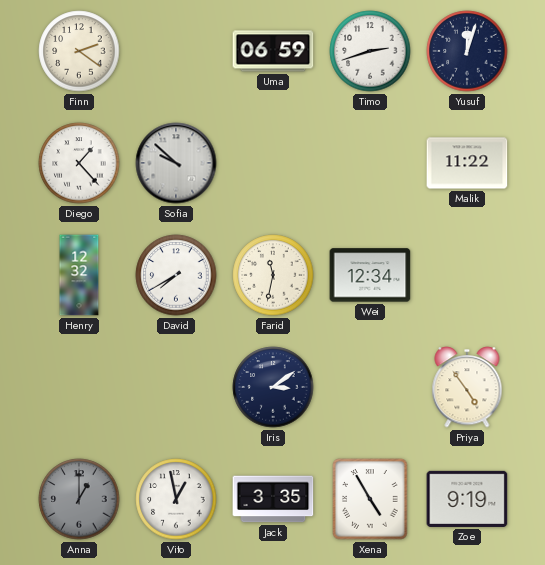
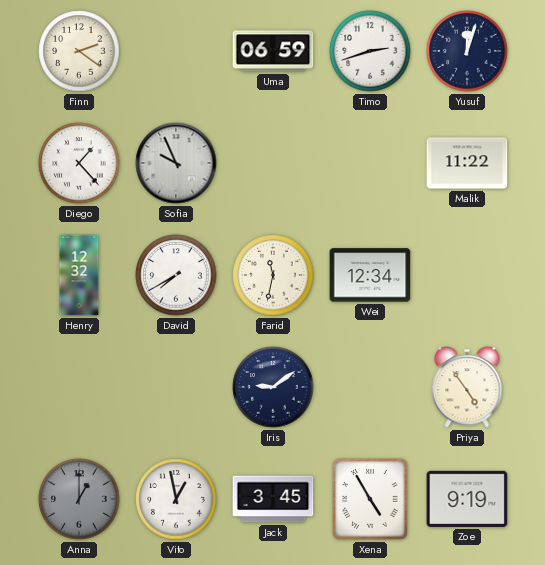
Sofia: 9:52 -> 9:56
Iris: 3:09 -> 9:09
Jack: 3:35 -> 3:45
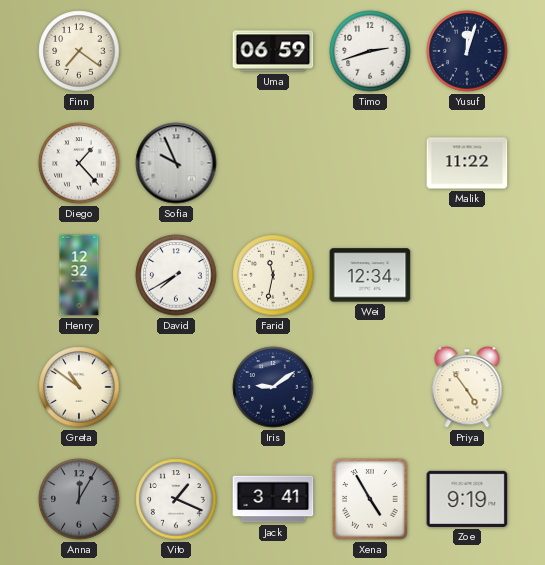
Finn: 2:21 -> 7:21
Greta: none -> 10:51
Anna: 1:00 -> 12:05
Vito: 12:58 -> 1:19
Jack: 3:45 -> 3:41
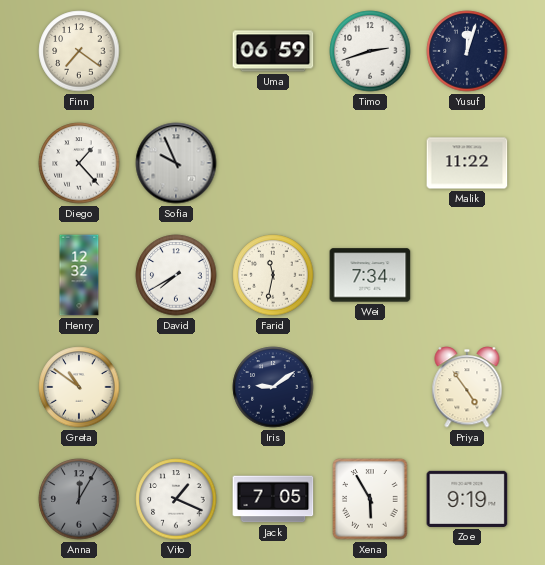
Wei: 12:34 -> 7:34
Jack: 3:41 -> 7:05
Xena: 4:55 -> 5:55
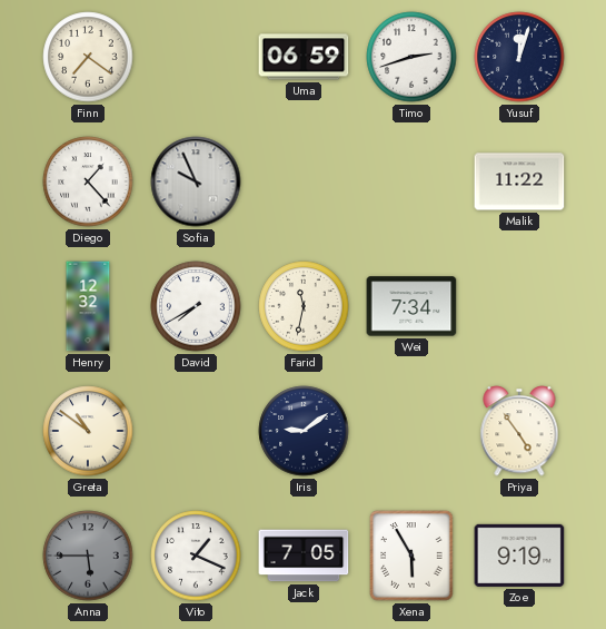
Anna: 12:05 -> 5:45
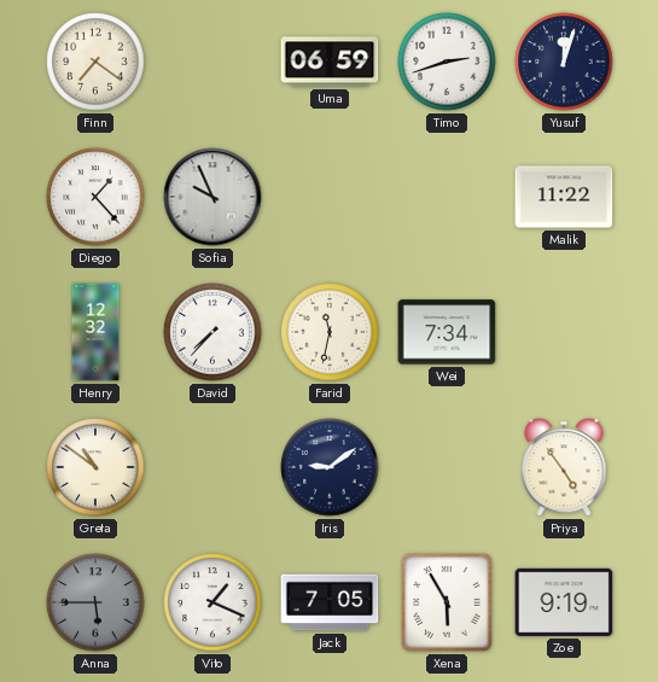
David: 7:40 -> 7:37
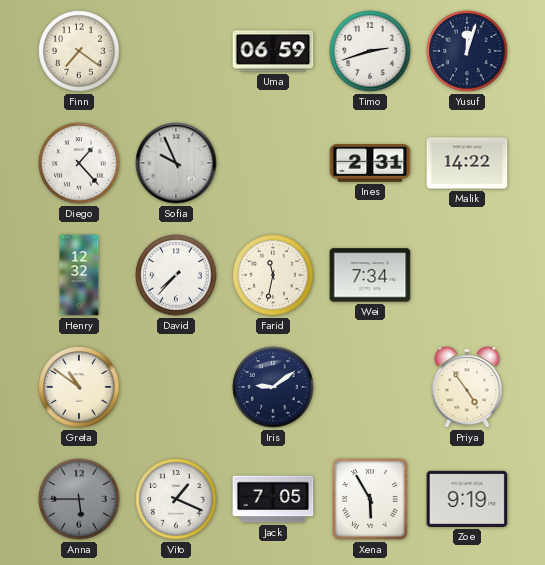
Ines: none -> 2:31
Malik: 11:22 -> 14:22
